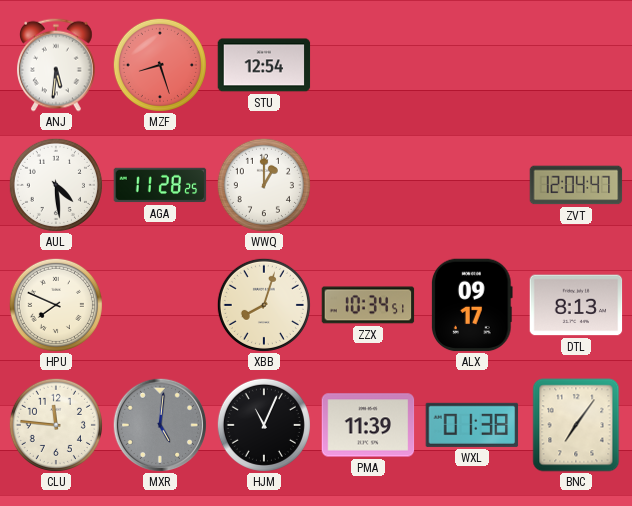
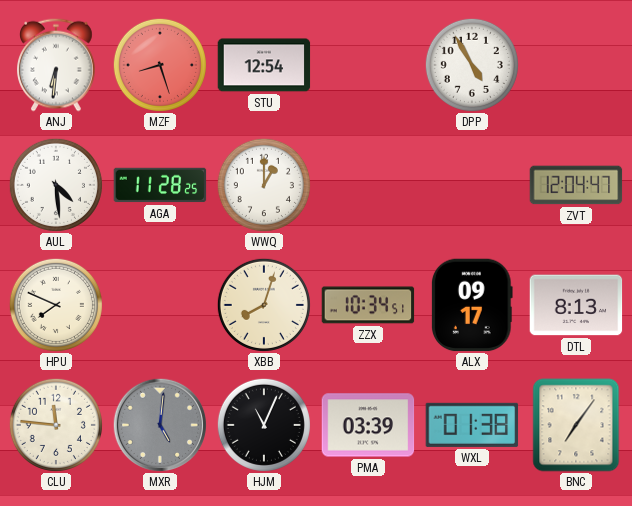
ANJ: 5:31 -> 6:31
DPP: none -> 4:55
PMA: 11:39 -> 03:39
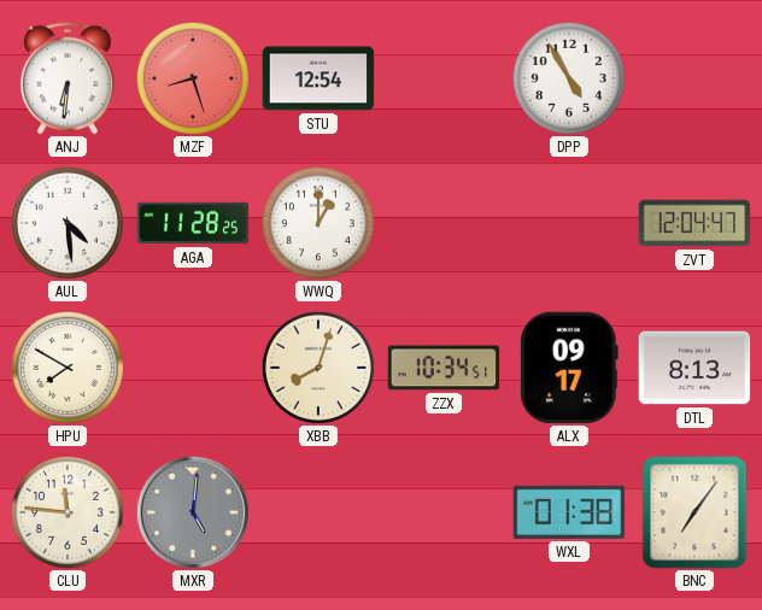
HPU: 7:49 -> 7:50
HJM: 11:04 -> none
PMA: 03:39 -> none
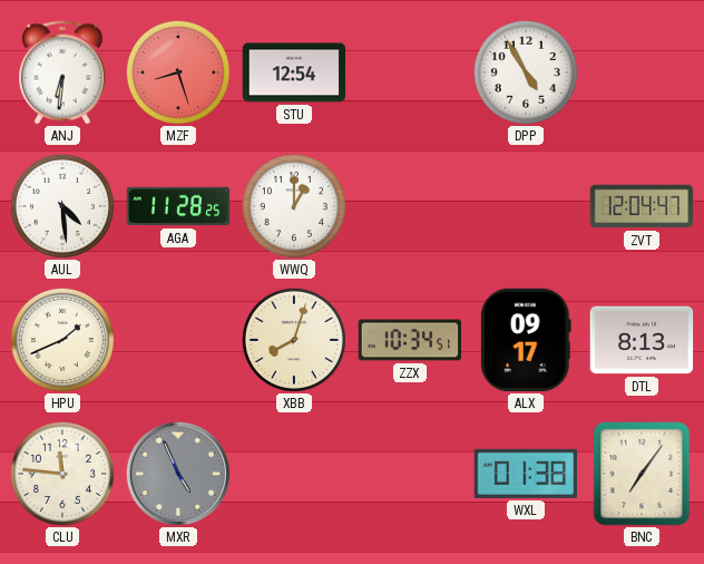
HPU: 7:50 -> 1:41
MXR: 5:01 -> 4:56
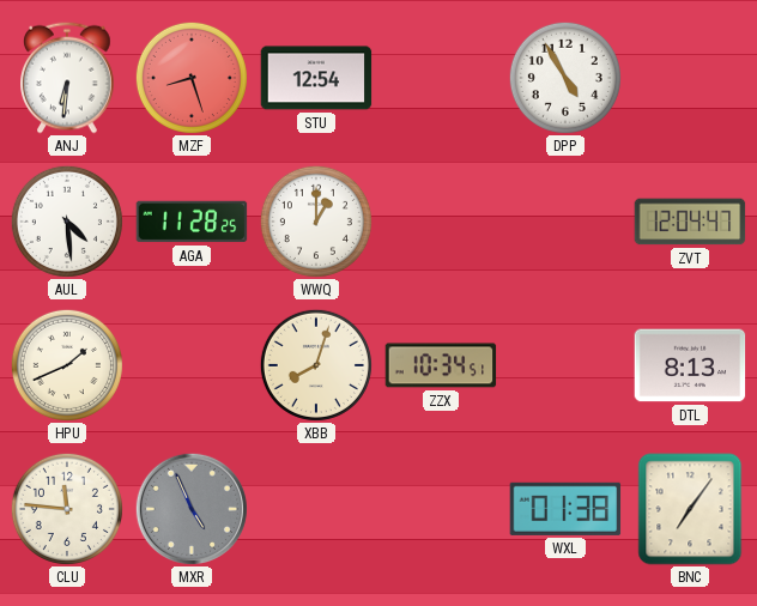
ALX: 09:17 -> none
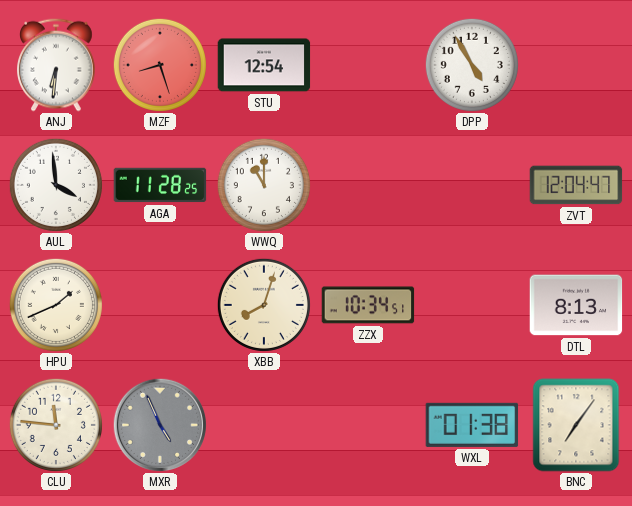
AUL: 4:29 -> 3:59
WWQ: 1:00 -> 11:00
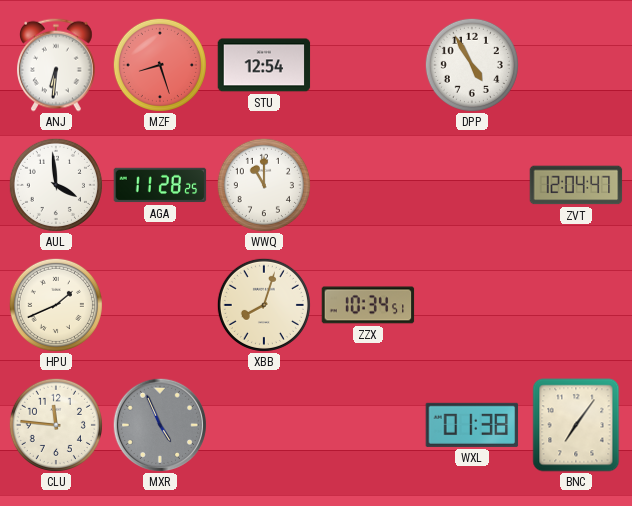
DTL: 8:13 -> none
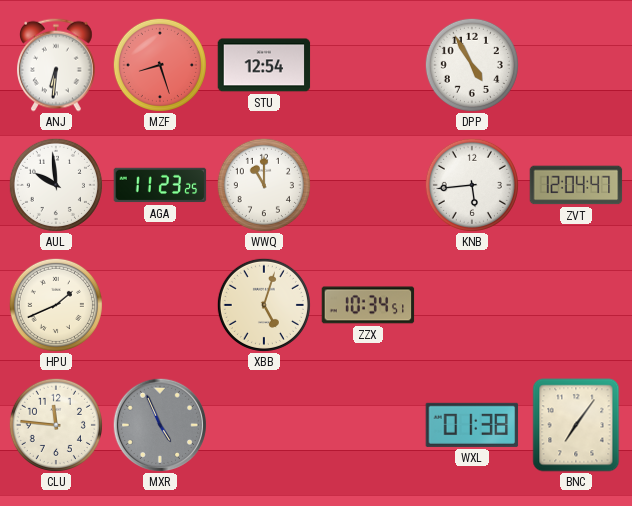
AUL: 3:59 -> 9:59
AGA: 11:28 -> 11:23
KNB: none -> 5:44
XBB: 8:03 -> 5:03
